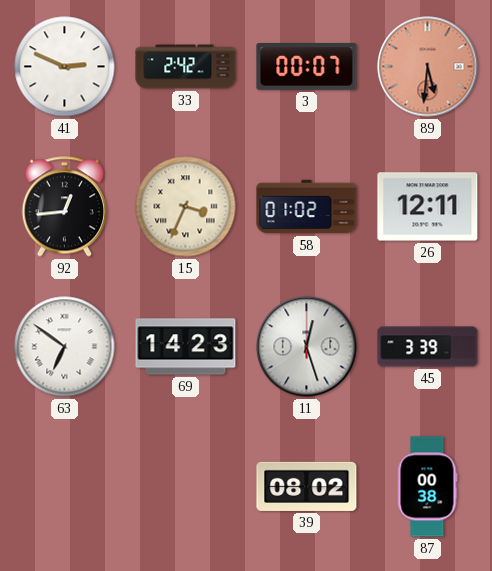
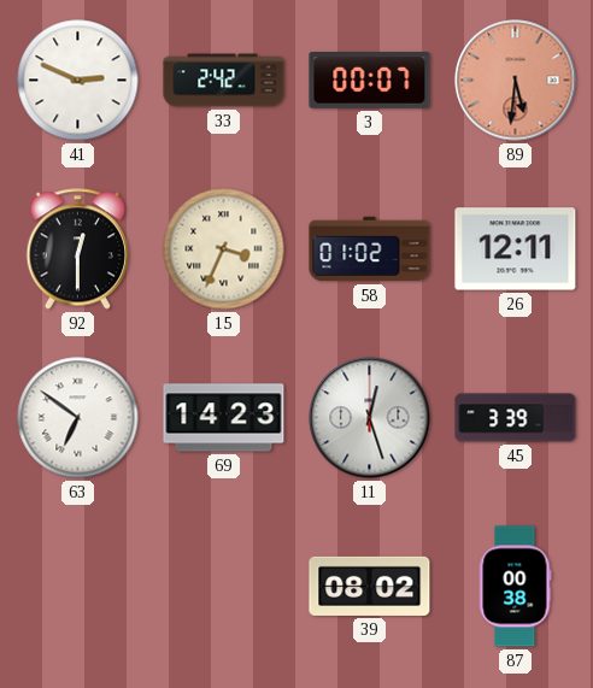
92: 12:44 -> 12:30
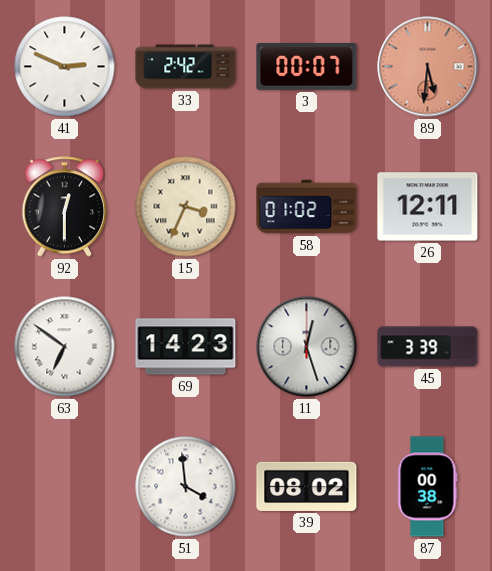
51: none -> 3:59
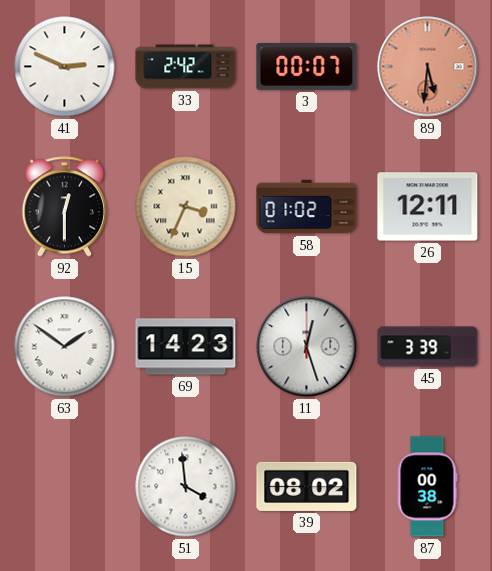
63: 6:51 -> 1:51
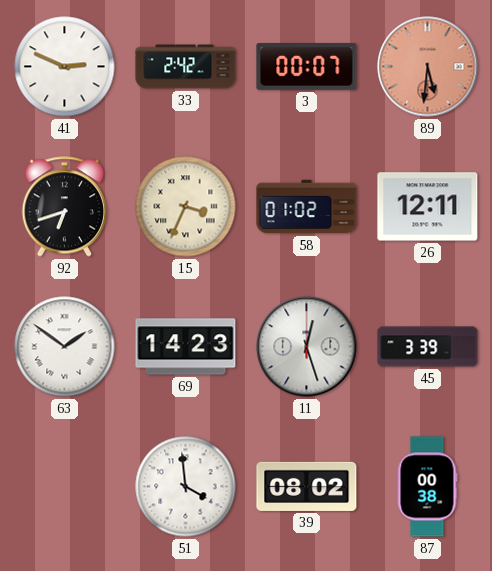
92: 12:30 -> 6:42
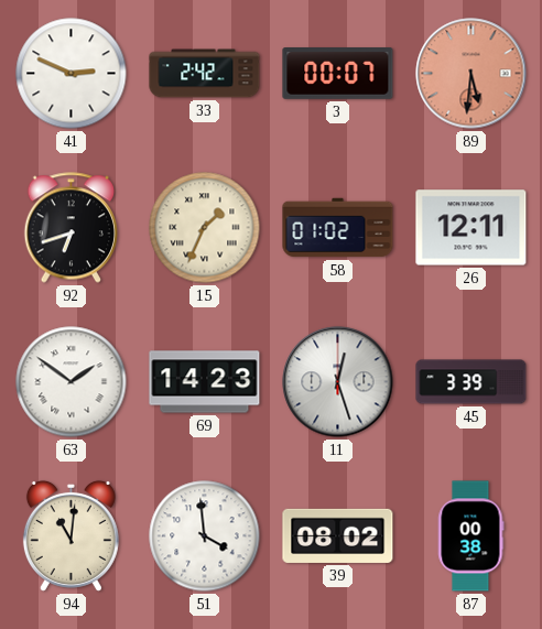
15: 3:34 -> 1:34
94: none -> 11:01
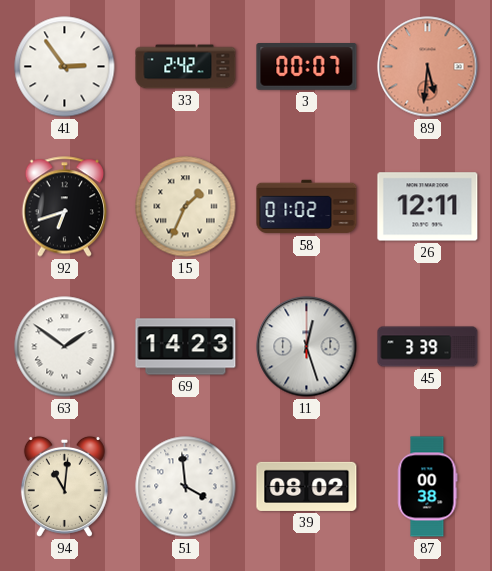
41: 2:49 -> 2:54
